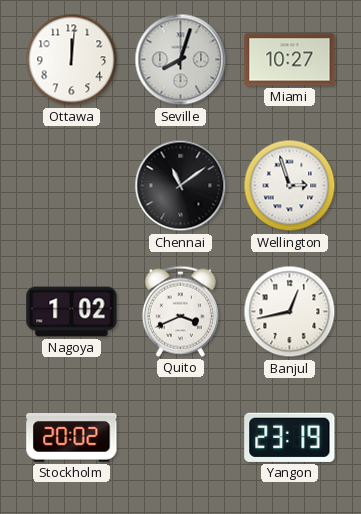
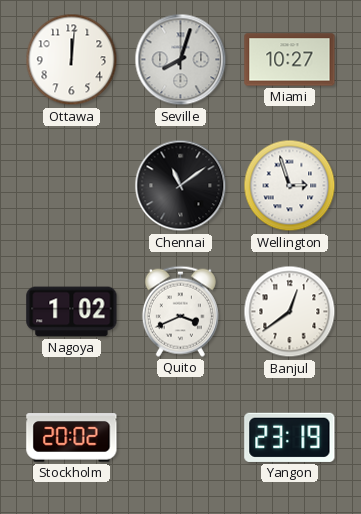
Banjul: 12:43 -> 12:39
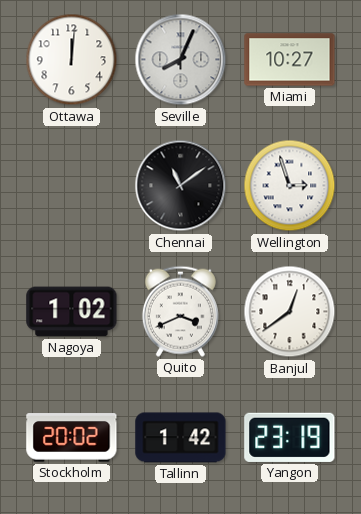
Seville: 8:03 -> 8:04
Tallinn: none -> 1:42
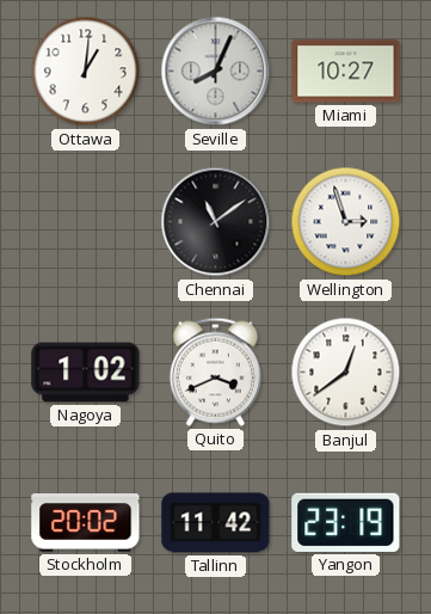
Ottawa: 12:01 -> 1:01
Tallinn: 1:42 -> 11:42
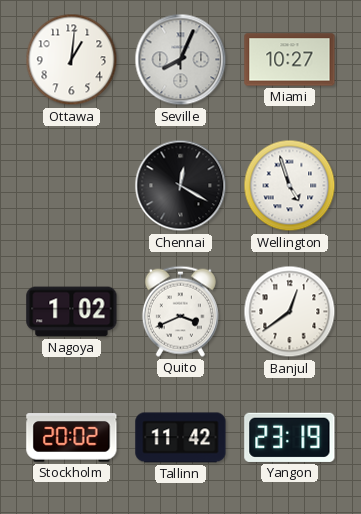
Chennai: 11:09 -> 12:20
Wellington: 2:57 -> 4:57
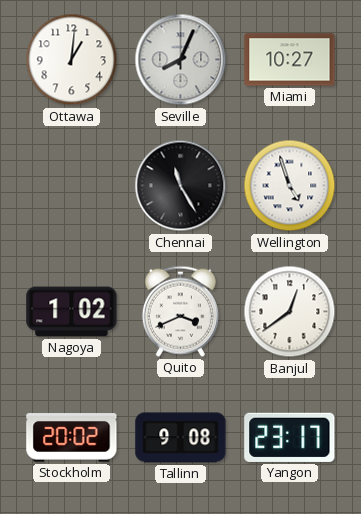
Chennai: 12:20 -> 11:25
Tallinn: 11:42 -> 9:08
Yangon: 23:19 -> 23:17
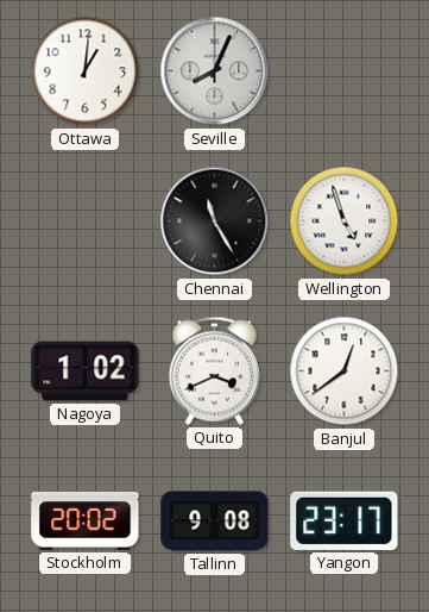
Miami: 10:27 -> none
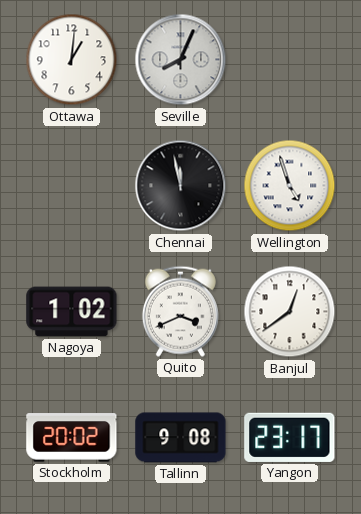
Chennai: 11:25 -> 11:58
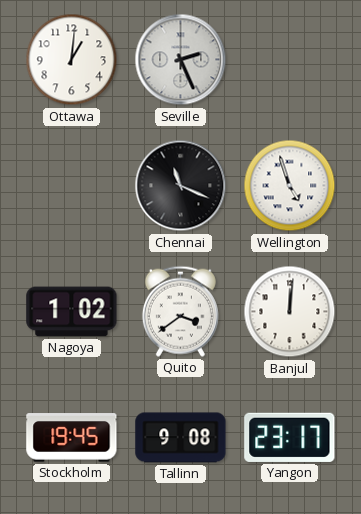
Seville: 8:04 -> 2:26
Chennai: 11:58 -> 11:19
Quito: 3:41 -> 3:39
Banjul: 12:39 -> 12:01
Stockholm: 20:02 -> 19:45
